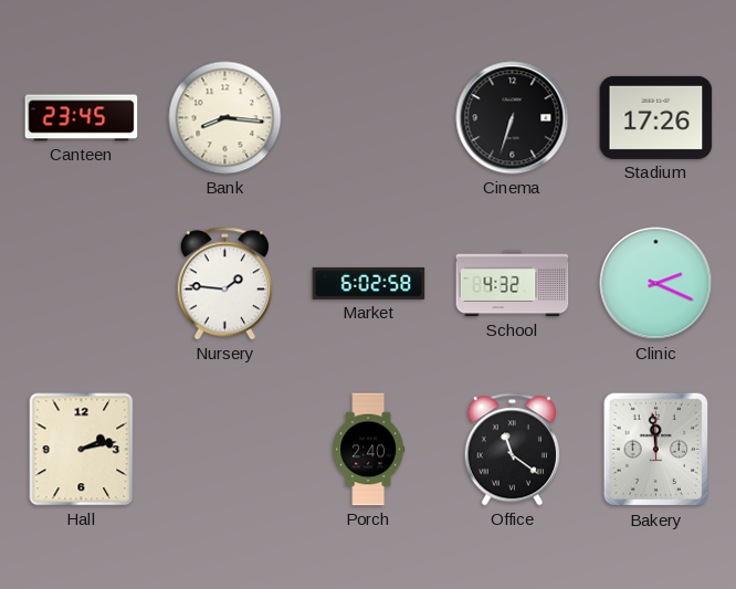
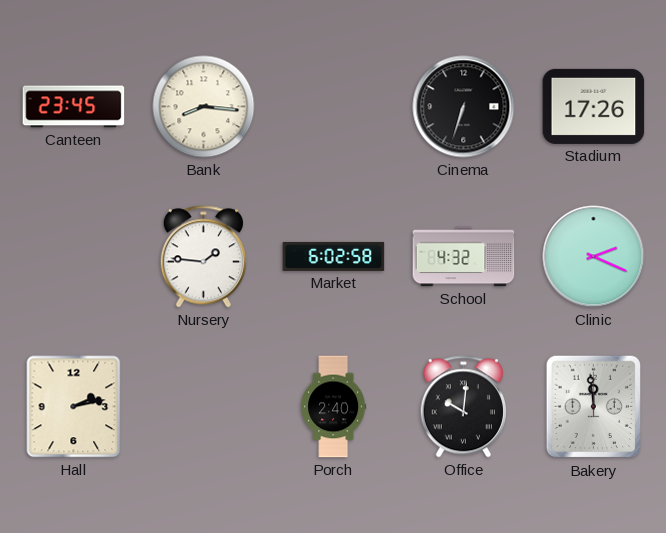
Office: 11:21 -> 10:01
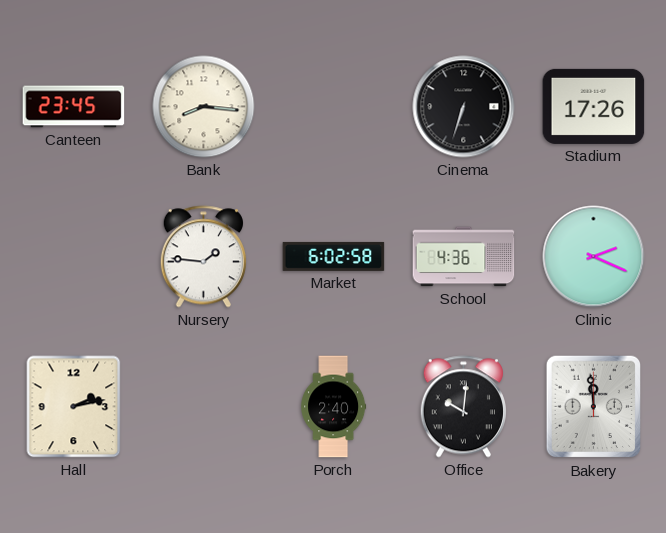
School: 4:32 -> 4:36
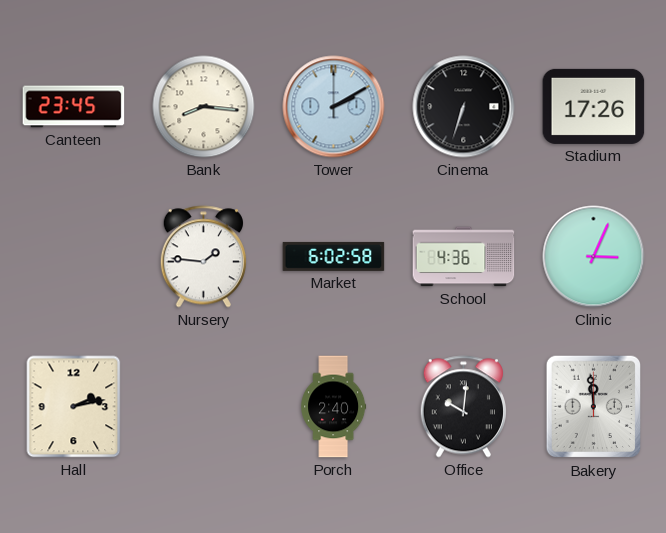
Tower: none -> 2:10
Clinic: 2:19 -> 3:04
